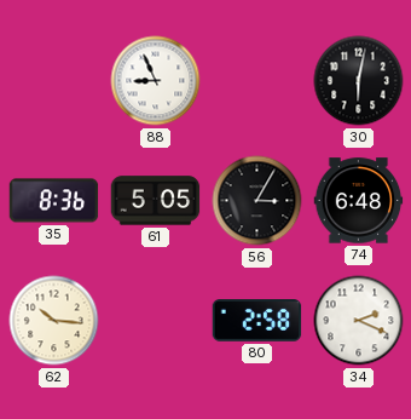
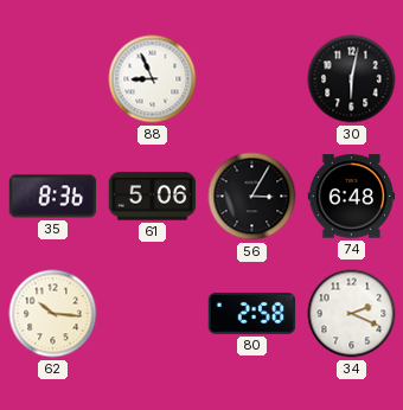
61: 5:05 -> 5:06
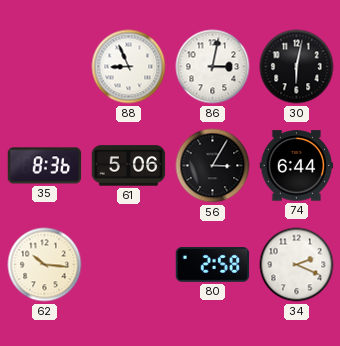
86: none -> 3:02
74: 6:48 -> 6:44
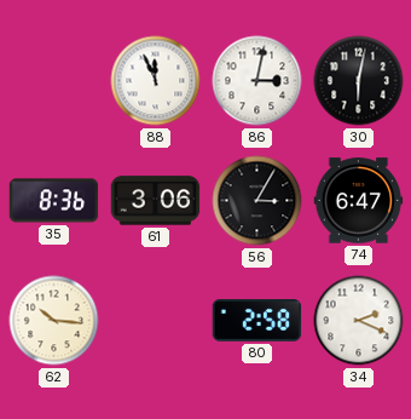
88: 8:56 -> 11:56
61: 5:06 -> 3:06
74: 6:44 -> 6:47
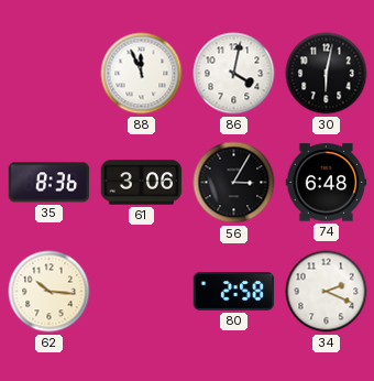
86: 3:02 -> 4:02
74: 6:47 -> 6:48
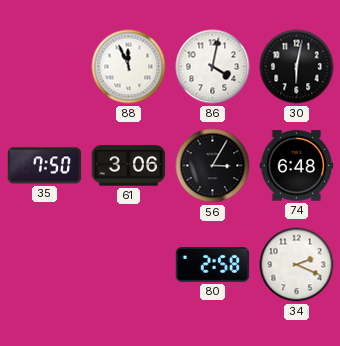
35: 8:36 -> 7:50
62: 10:16 -> none
